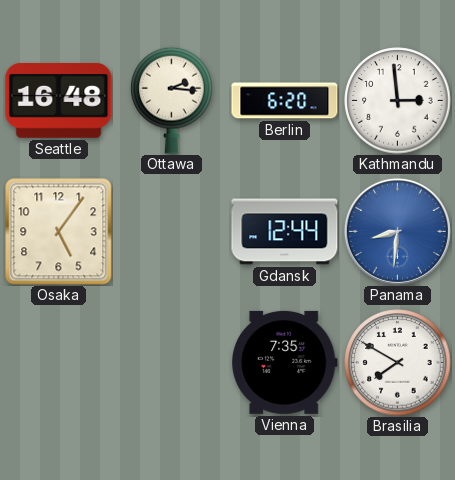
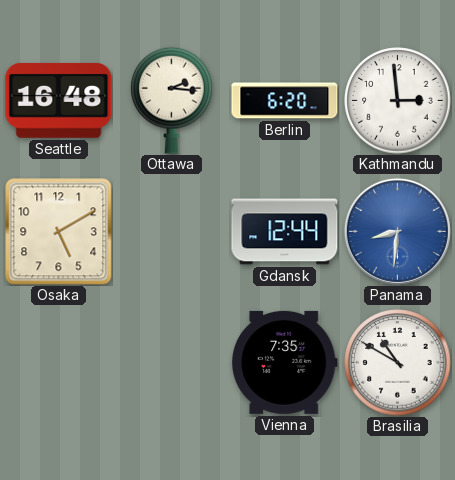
Osaka: 5:06 -> 5:10
Brasilia: 7:50 -> 10:50
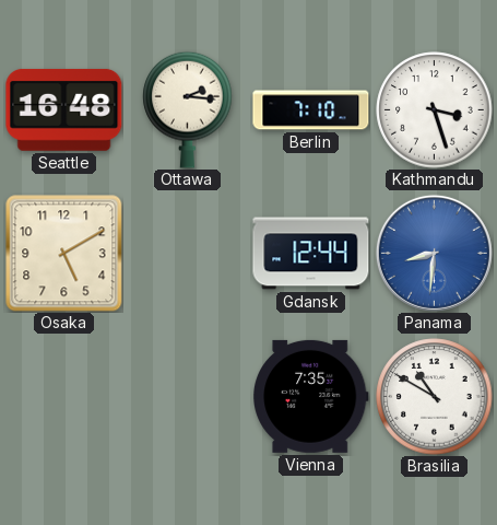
Berlin: 6:20 -> 7:10
Kathmandu: 2:59 -> 3:27
